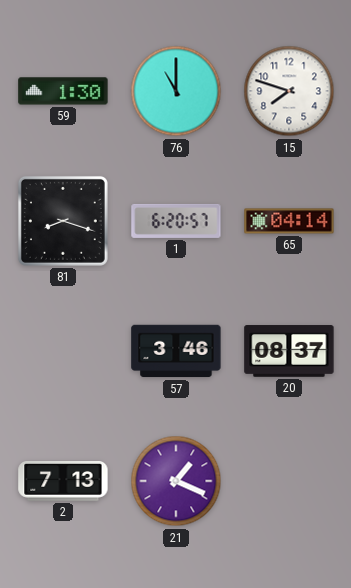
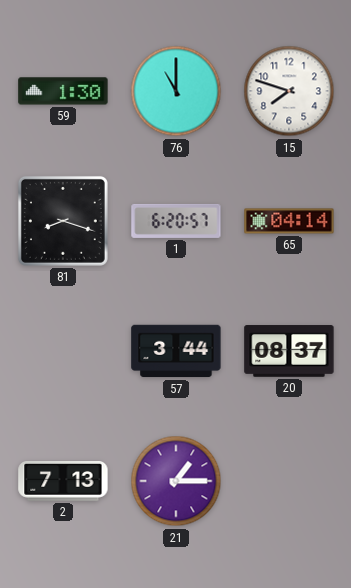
57: 3:46 -> 3:44
21: 1:19 -> 1:15
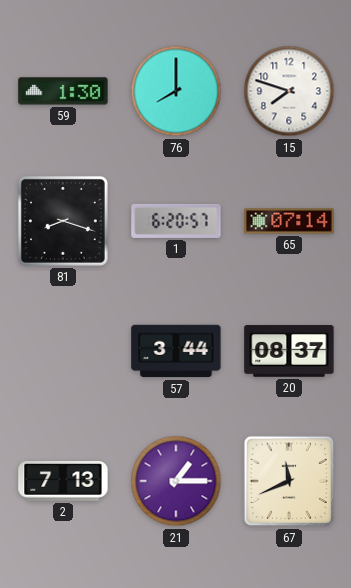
76: 11:00 -> 8:00
65: 04:14 -> 07:14
67: none -> 11:41
